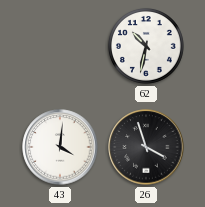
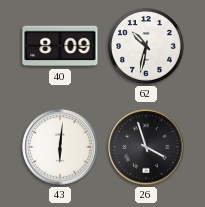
40: none -> 8:09
43: 4:01 -> 6:01
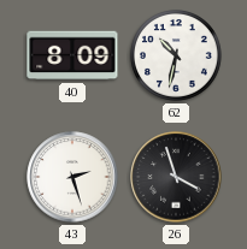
43: 6:01 -> 2:27
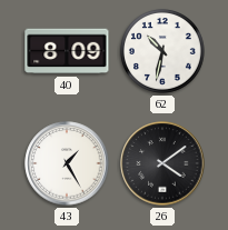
43: 2:27 -> 1:25
26: 3:57 -> 4:09
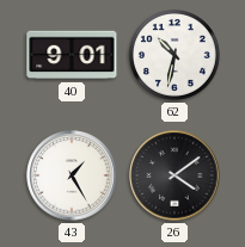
40: 8:09 -> 9:01
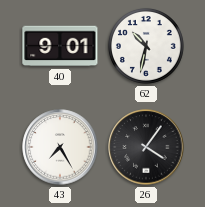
43: 1:25 -> 7:25
26: 4:09 -> 4:06
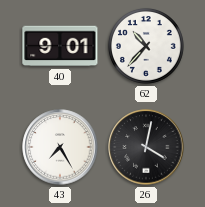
62: 10:32 -> 10:37
26: 4:06 -> 4:02
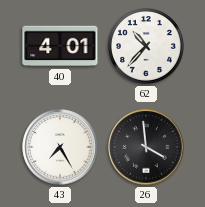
40: 9:01 -> 4:01
26: 4:02 -> 3:59
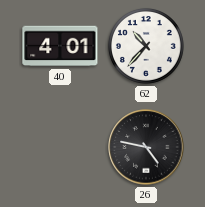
43: 7:25 -> none
26: 3:59 -> 4:47
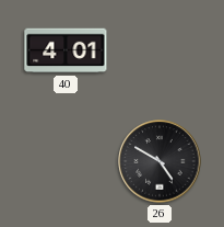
62: 10:37 -> none
26: 4:47 -> 4:50
